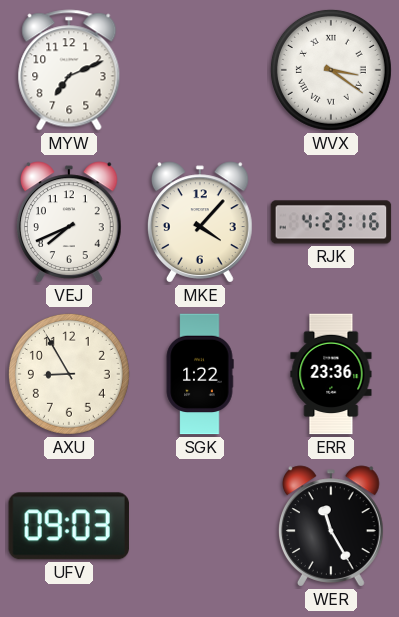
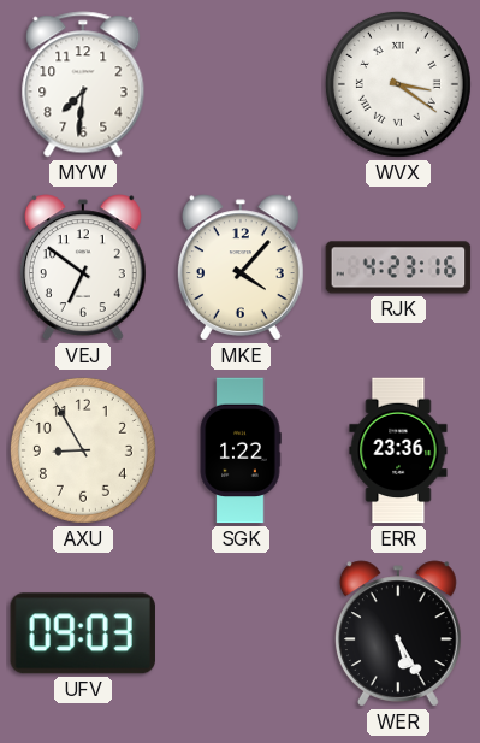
MYW: 7:11 -> 7:31
VEJ: 7:41 -> 6:51
WER: 11:25 -> 5:25
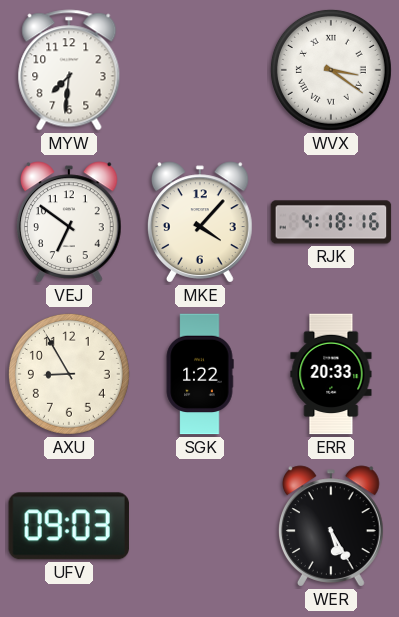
RJK: 4:23 -> 4:18
ERR: 23:36 -> 20:33
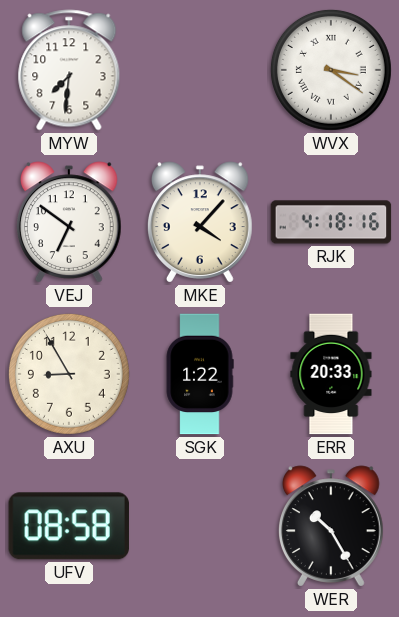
UFV: 09:03 -> 08:58
WER: 5:25 -> 10:25
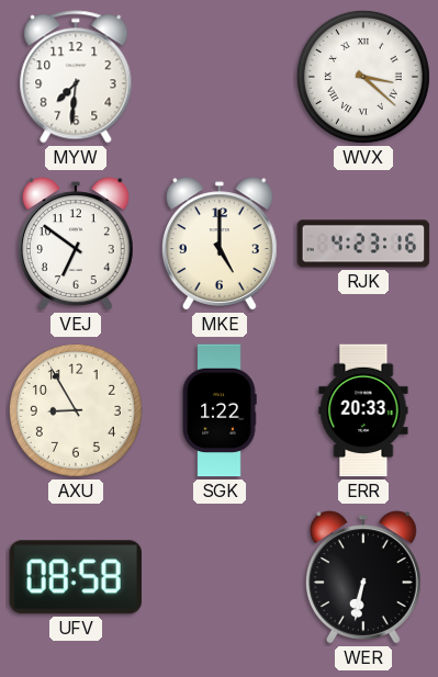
WVX: 3:21 -> 3:22
MKE: 4:07 -> 5:00
RJK: 4:18 -> 4:23
WER: 10:25 -> 6:32
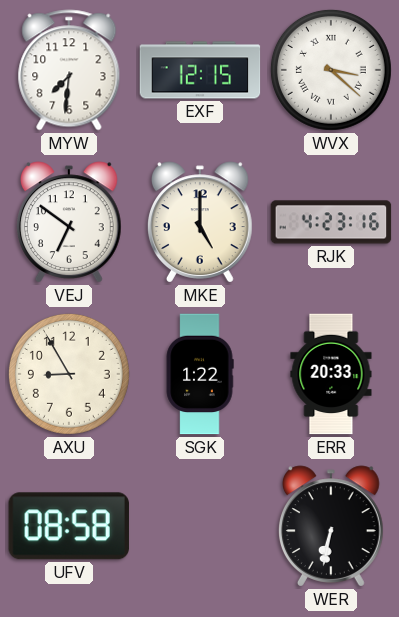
EXF: none -> 12:15
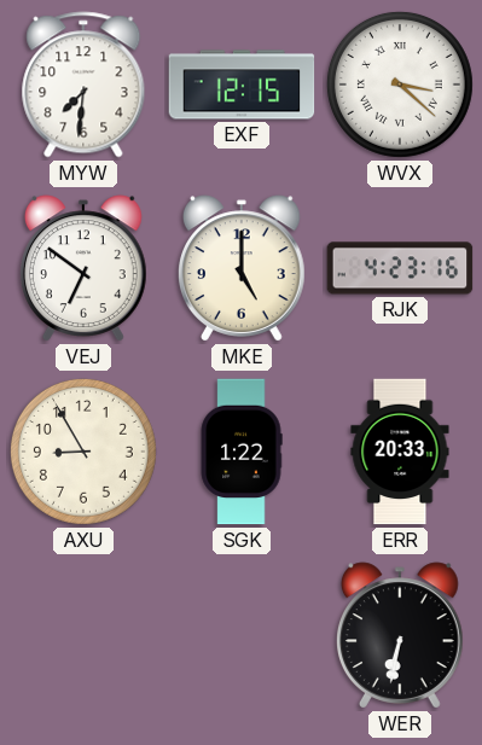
UFV: 08:58 -> none
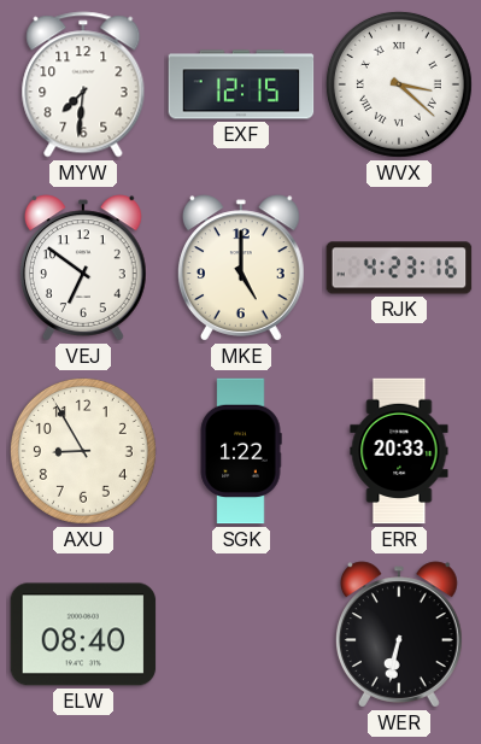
ELW: none -> 08:40
